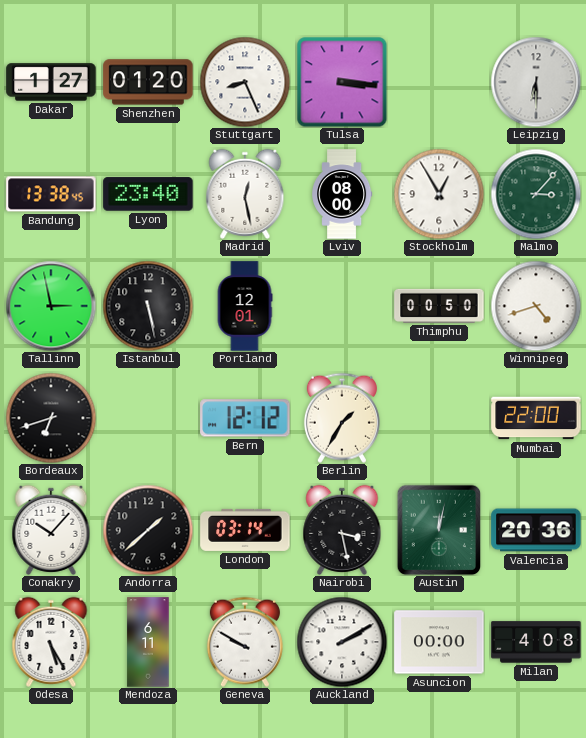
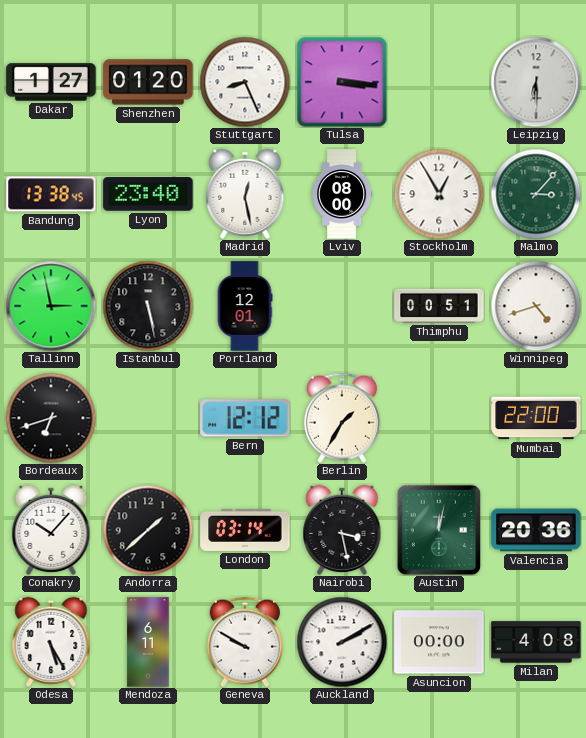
Thimphu: 00:50 -> 00:51
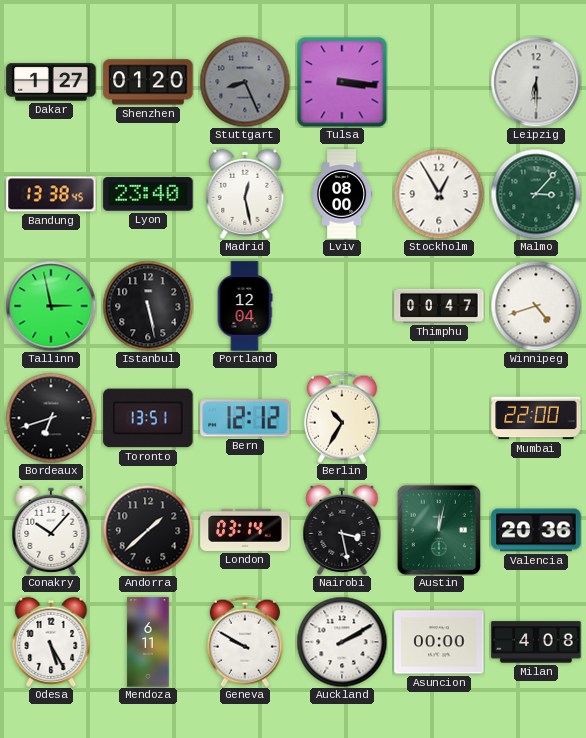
Stuttgart dial: white -> grey
Portland: 12:01 -> 12:04
Thimphu: 00:51 -> 00:47
Toronto: none -> 13:51
Berlin: 1:35 -> 10:35
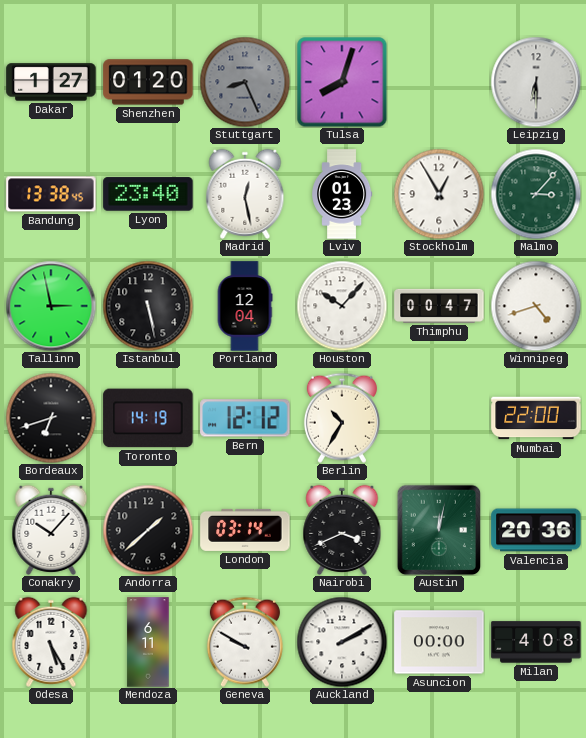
Tulsa: 3:16 -> 8:03
Lviv: 08:00 -> 01:23
Houston: none -> 10:07
Toronto: 13:51 -> 14:19
Nairobi: 3:28 -> 3:41
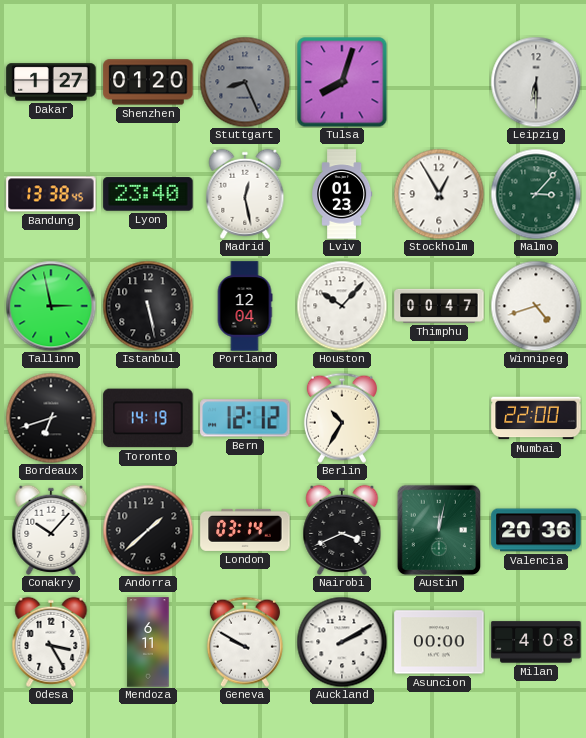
Odesa: 5:25 -> 3:25
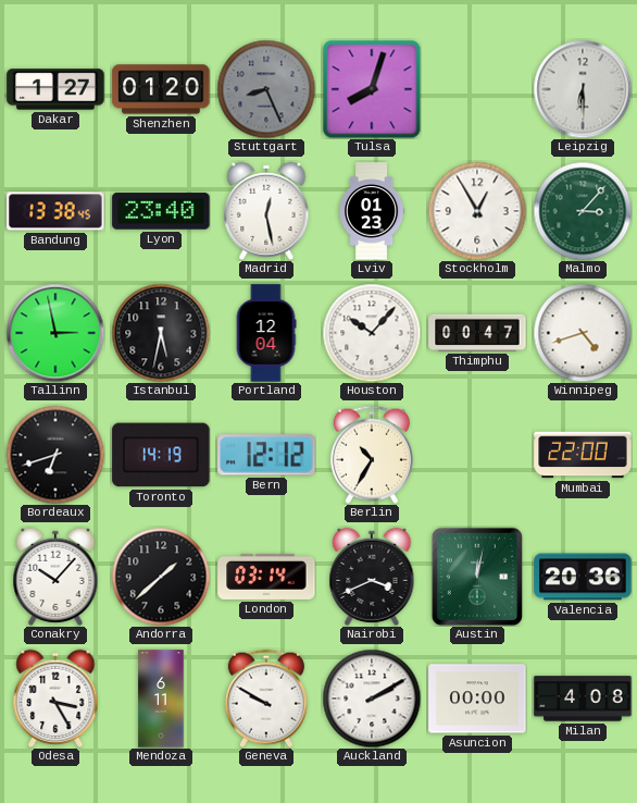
Istanbul: 5:28 -> 5:32
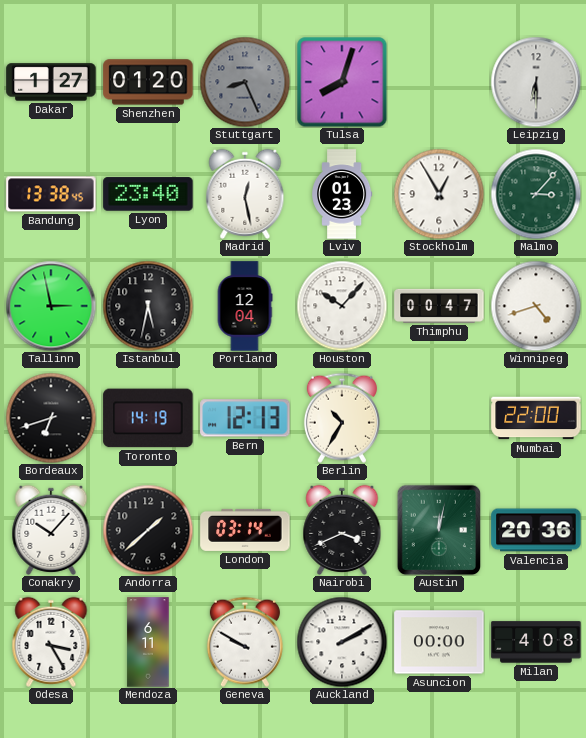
Bern: 12:12 -> 12:13
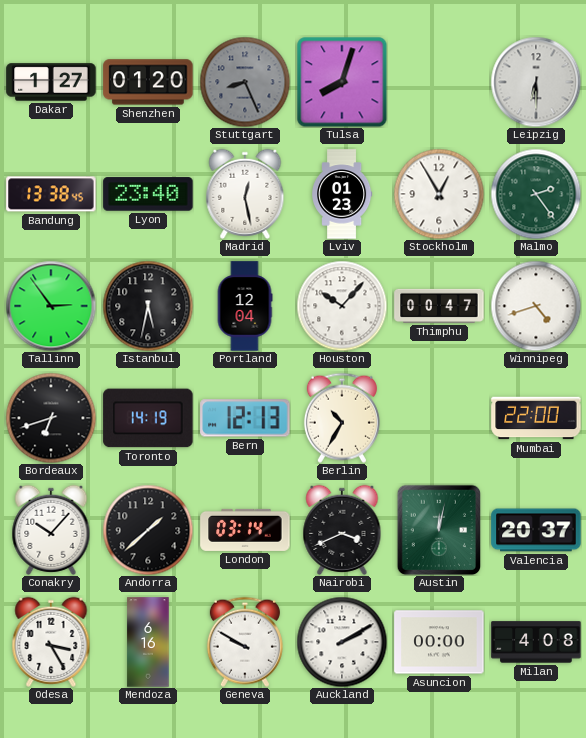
Malmo: 3:07 -> 2:24
Tallinn: 2:58 -> 2:54
Valencia: 20:36 -> 20:37
Mendoza: 6:11 -> 6:16
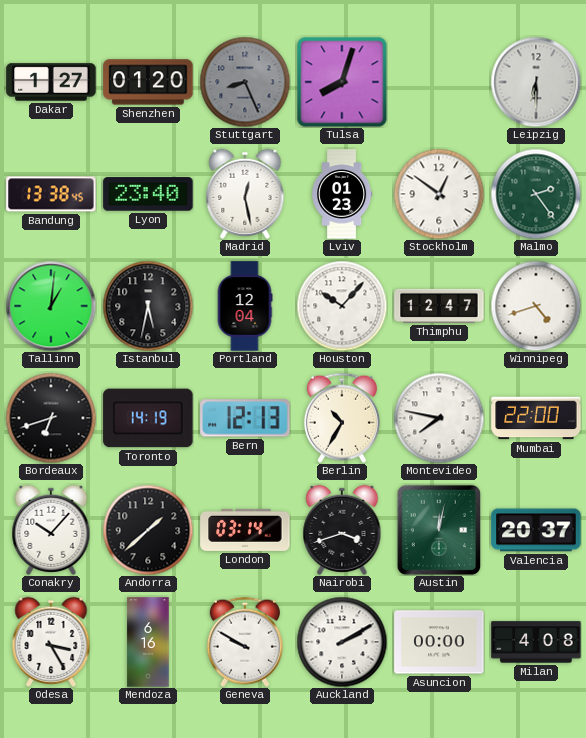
Stockholm: 12:55 -> 12:51
Tallinn: 2:54 -> 1:01
Thimphu: 00:47 -> 12:47
Montevideo: none -> 7:47
Nairobi: 3:41 -> 3:42
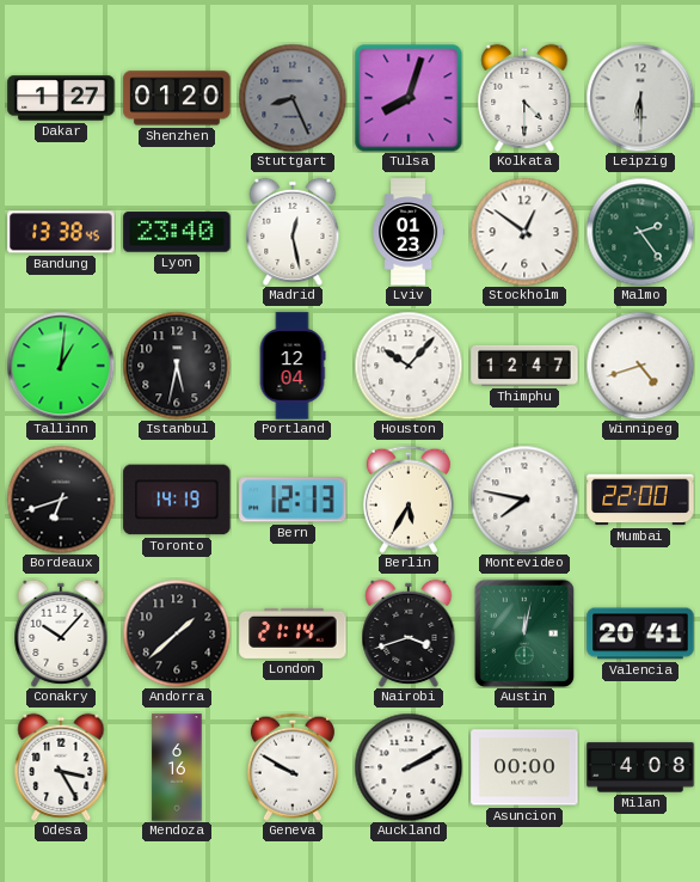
Kolkata: none -> 4:30
Berlin: 10:35 -> 5:35
London: 03:14 -> 21:14
Valencia: 20:37 -> 20:41
